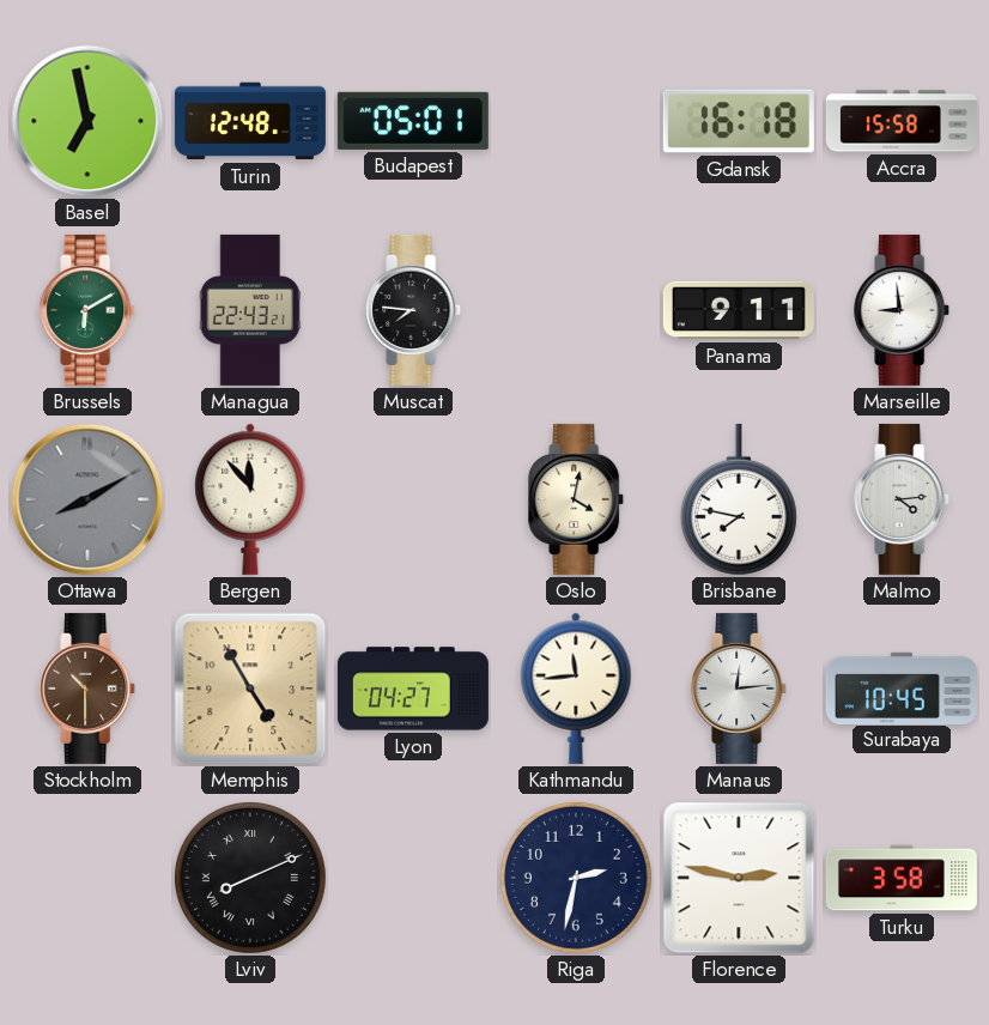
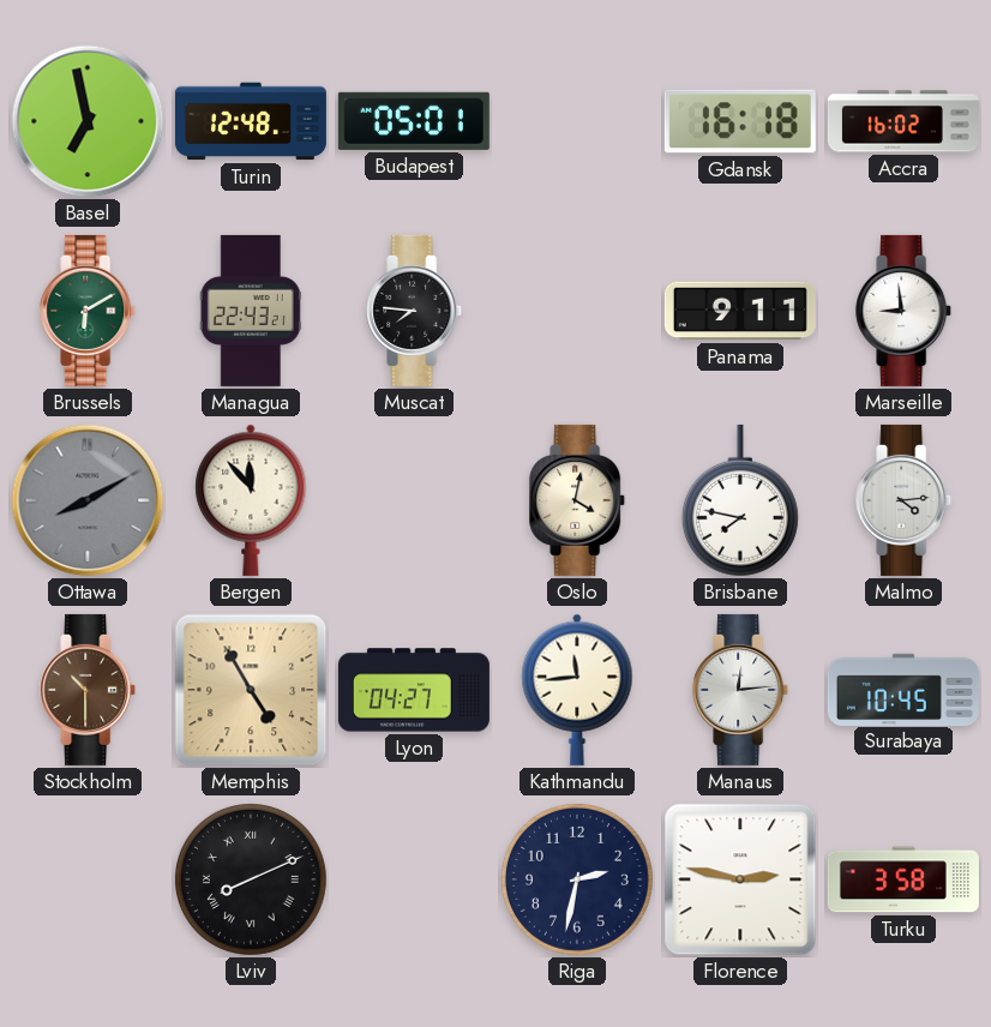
Accra: 15:58 -> 16:02
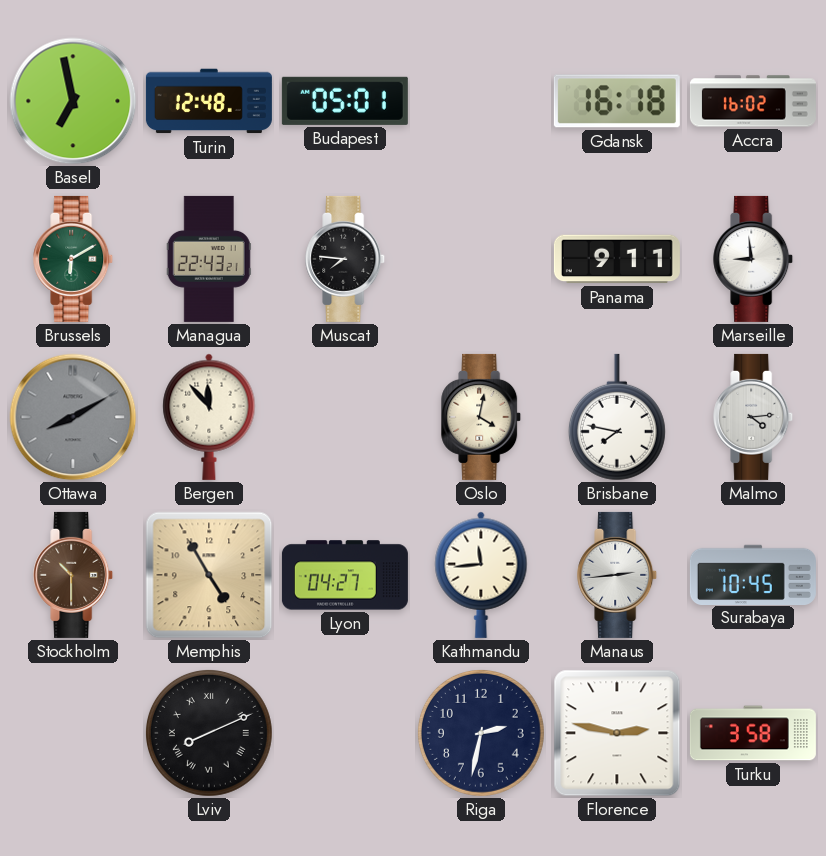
Manaus: 12:14 -> 2:44
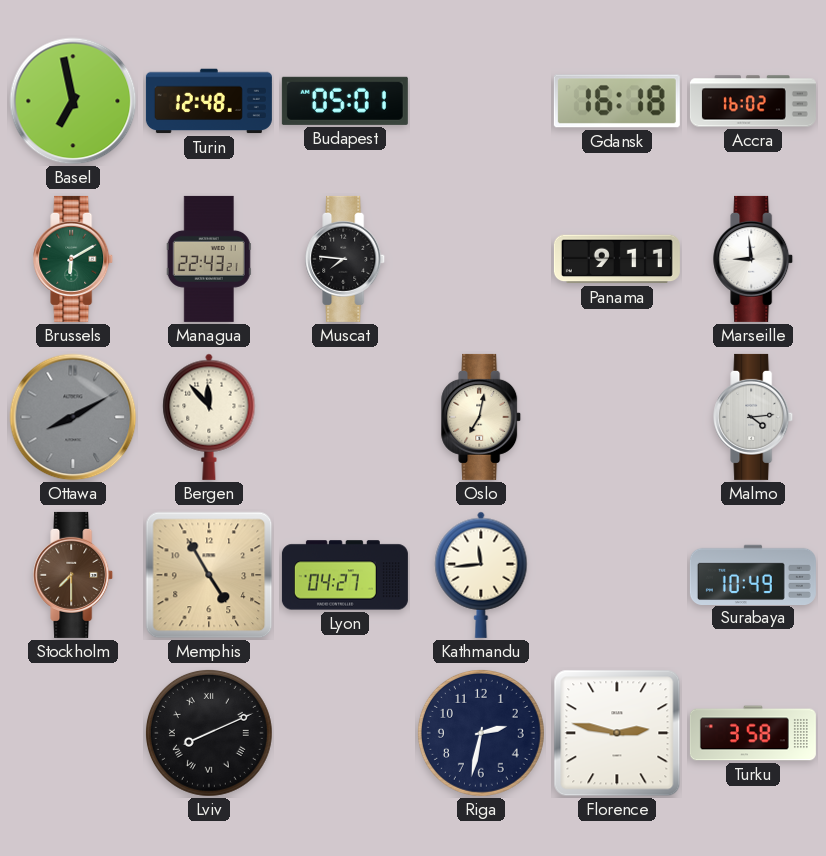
Oslo: 4:02 -> 7:02
Brisbane: 7:47 -> none
Stockholm: 10:30 -> 7:30
Manaus: 2:44 -> none
Surabaya: 10:45 -> 10:49
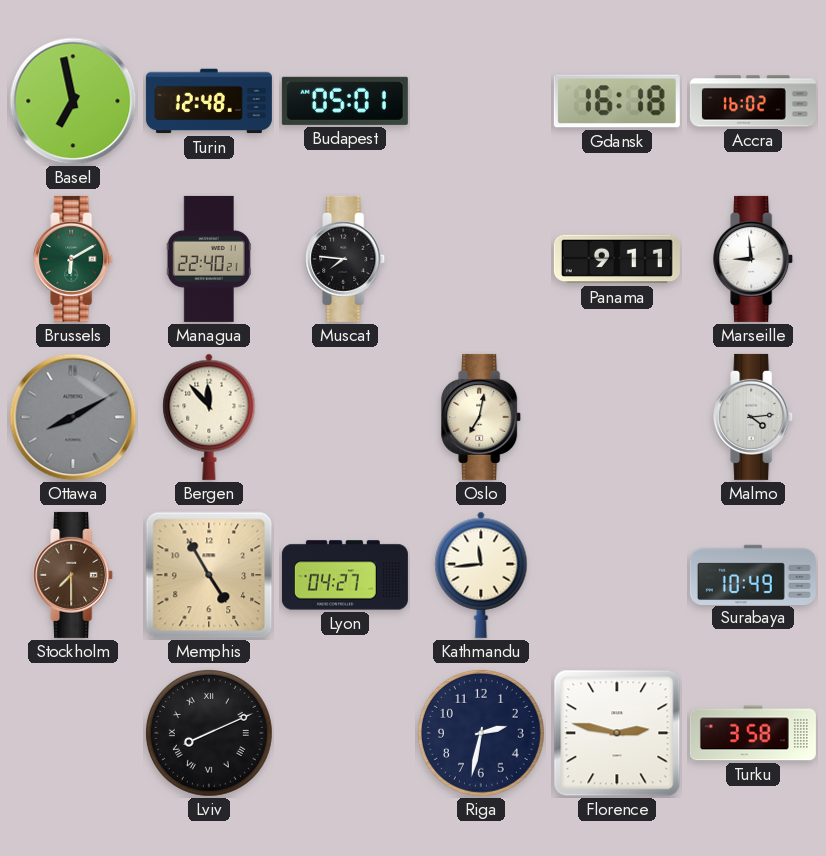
Managua: 22:43 -> 22:40
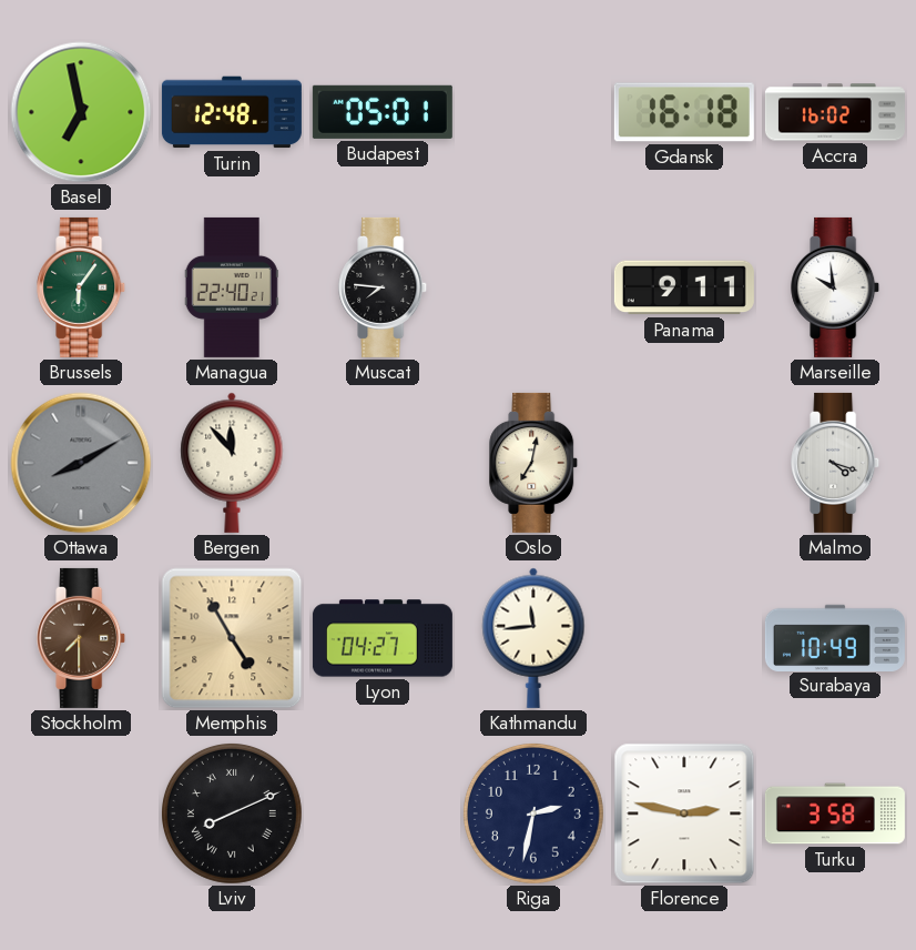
Brussels: 6:10 -> 6:06
Marseille: 8:59 -> 9:59
Malmo: 4:14 -> 4:18
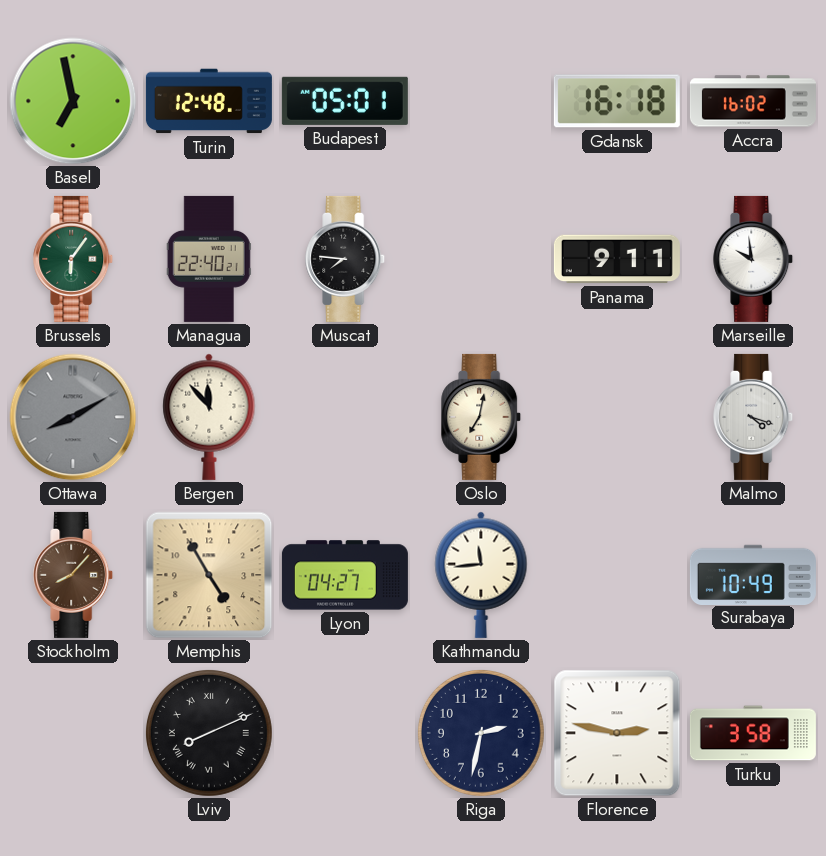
Stockholm: 7:30 -> 8:07
